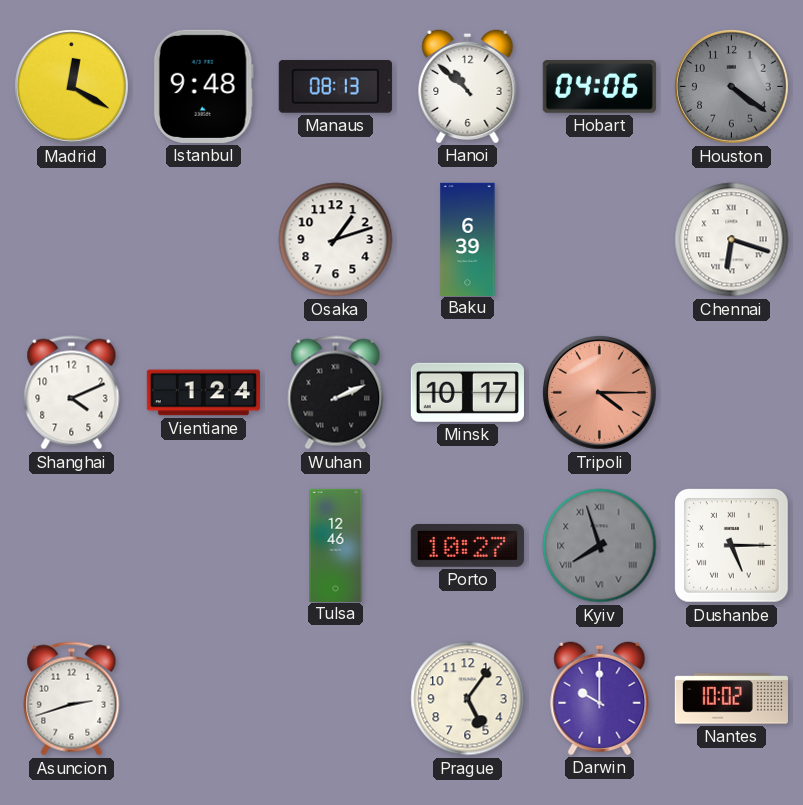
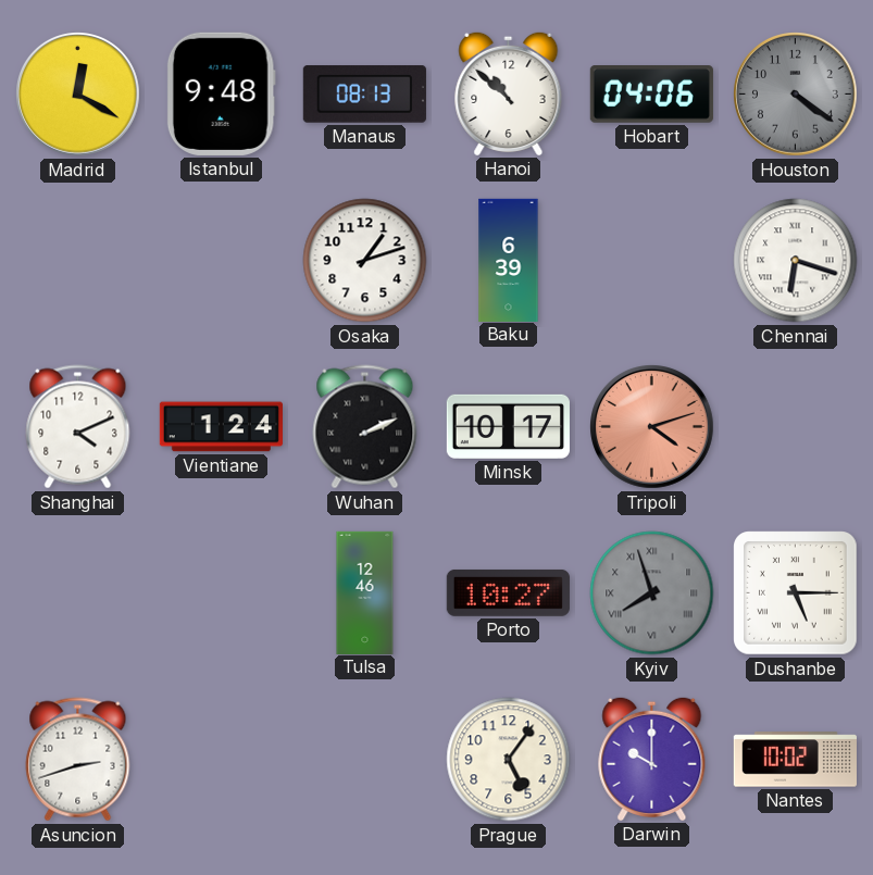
Tripoli: 4:15 -> 4:12
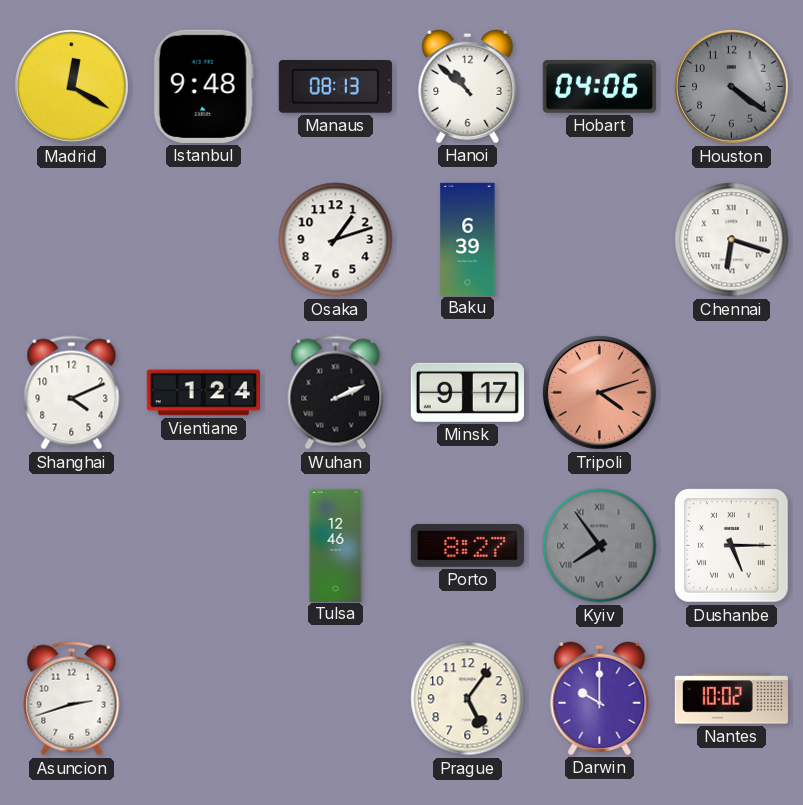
Minsk: 10:17 -> 9:17
Porto: 10:27 -> 8:27
Kyiv: 7:57 -> 7:54
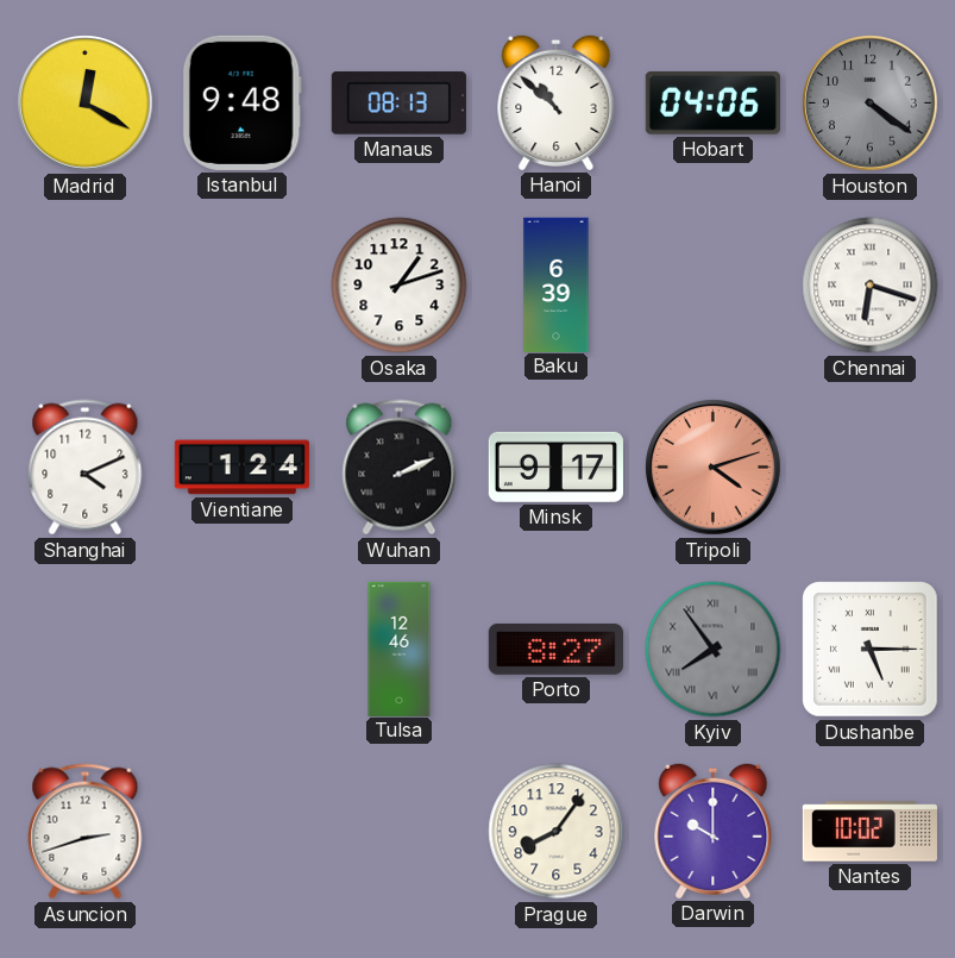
Prague: 5:06 -> 8:06
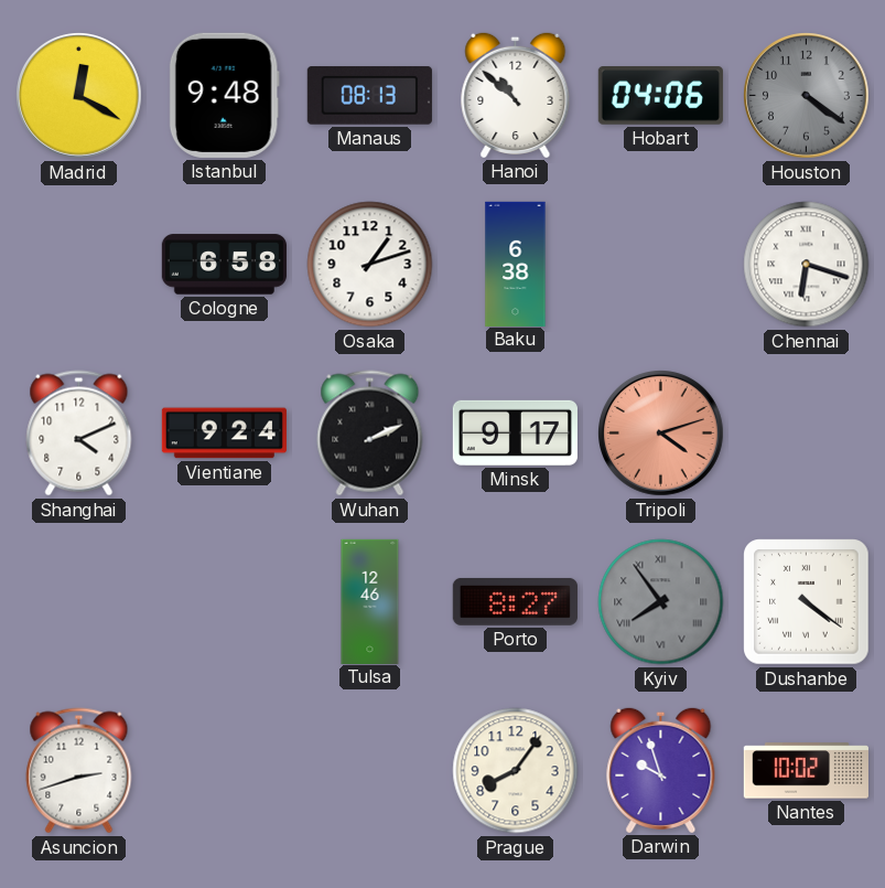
Cologne: none -> 6:58
Baku: 6:39 -> 6:38
Vientiane: 1:24 -> 9:24
Dushanbe: 5:15 -> 4:21
Darwin: 10:00 -> 9:57
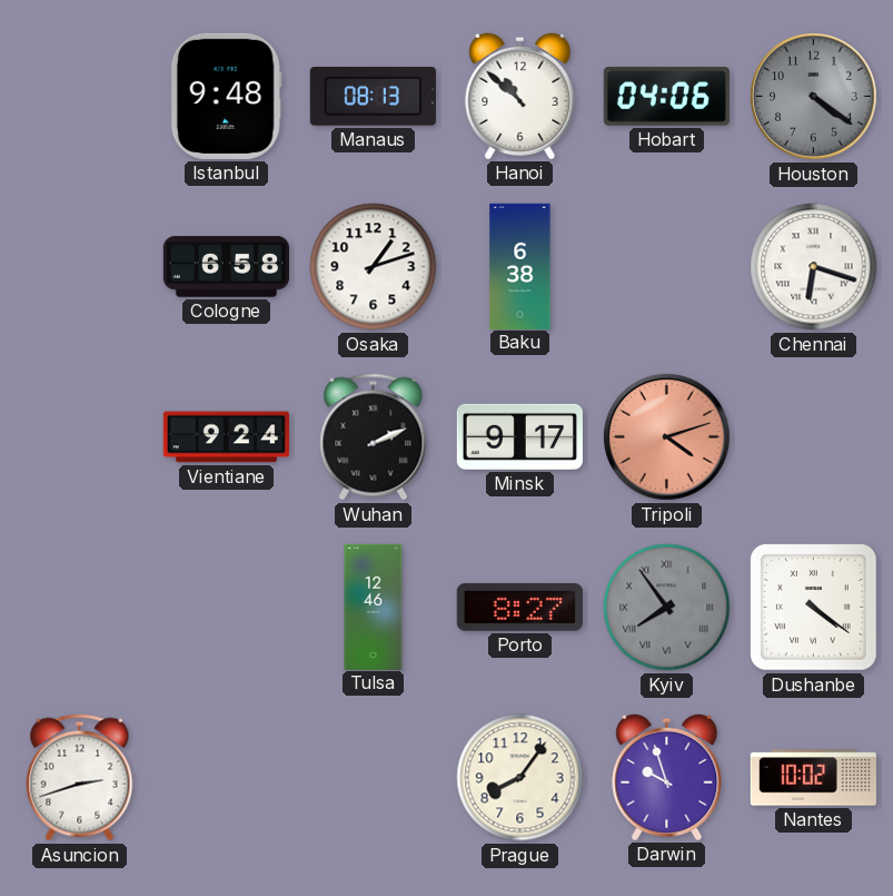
Madrid: 12:20 -> none
Shanghai: 4:11 -> none
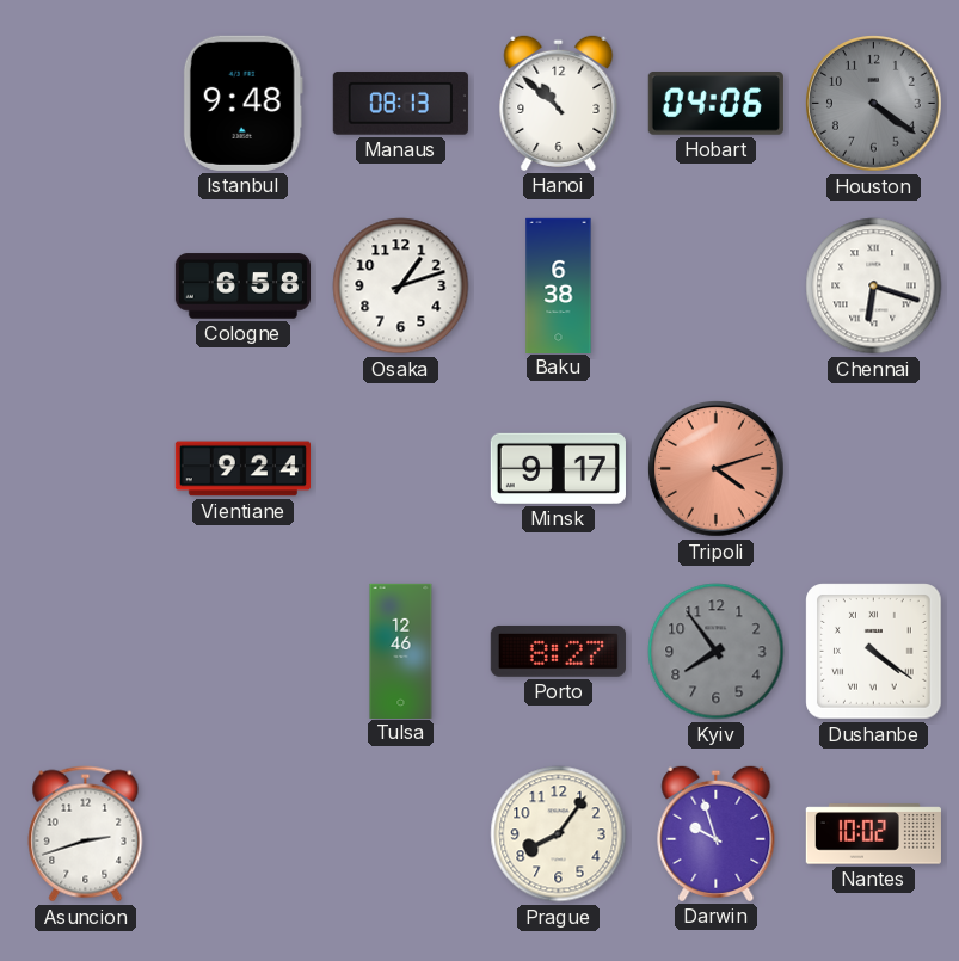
Wuhan: 2:11 -> none
Kyiv numerals: Roman -> Arabic
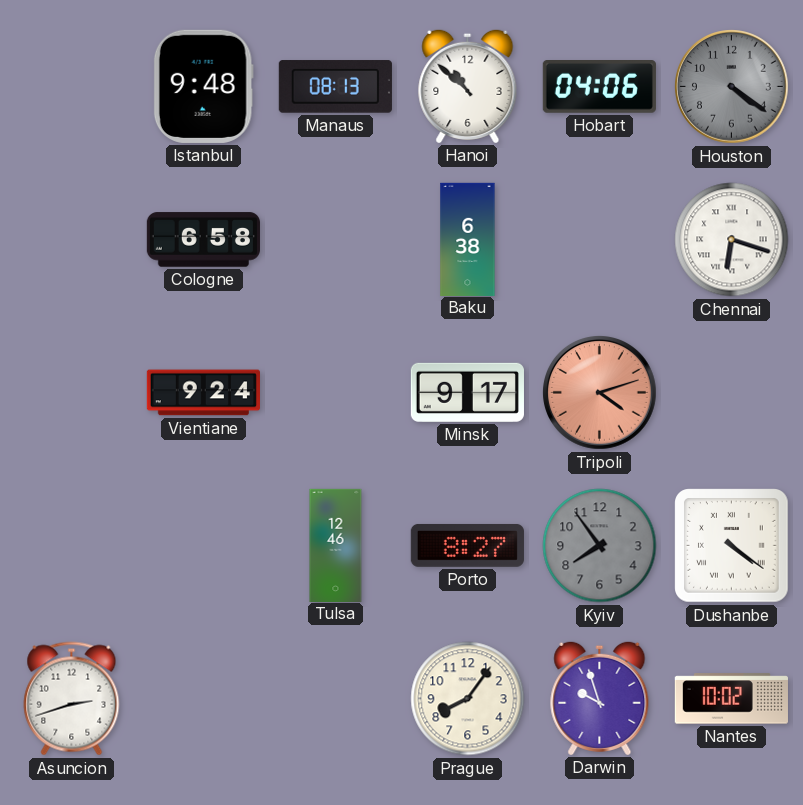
Osaka: 1:12 -> none
